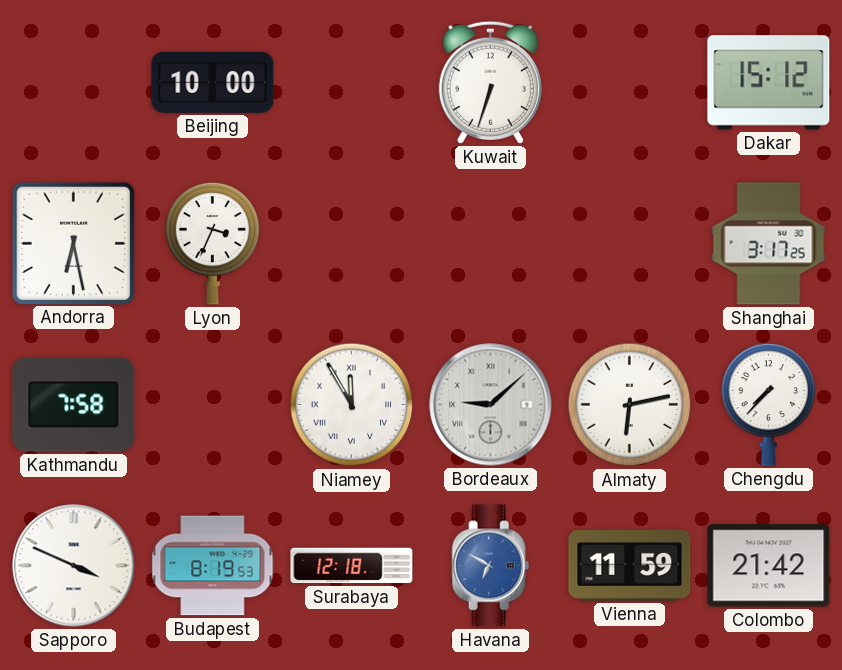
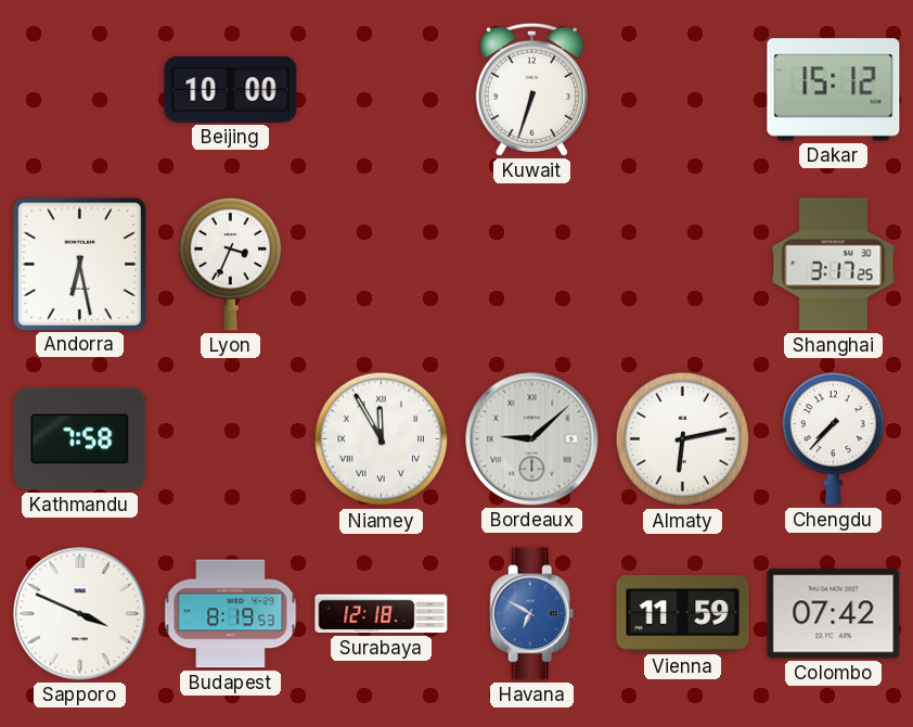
Colombo: 21:42 -> 07:42
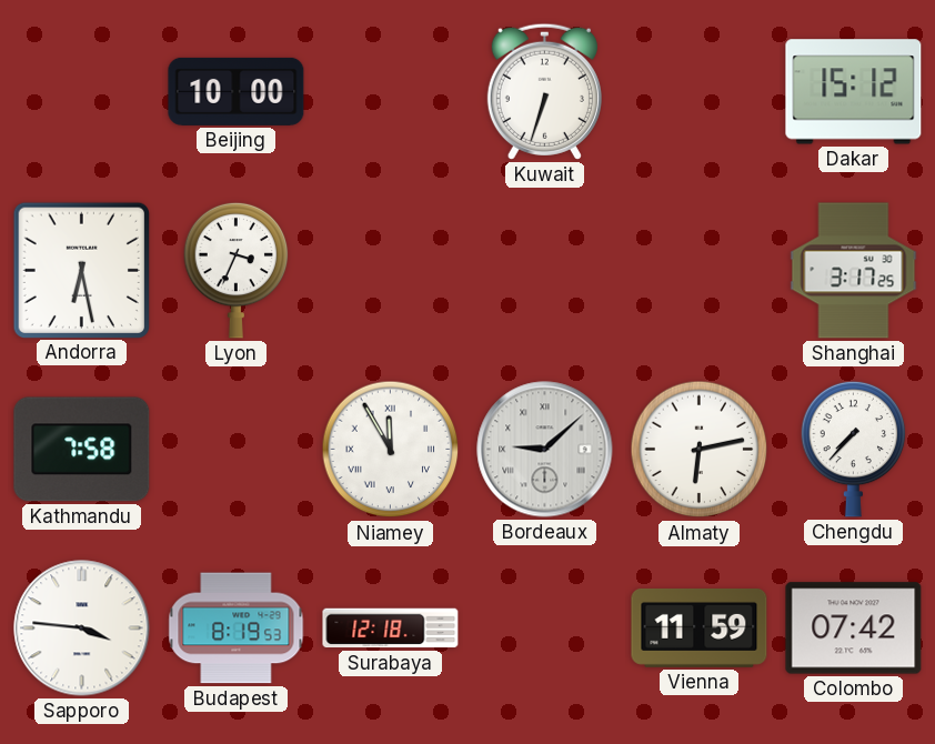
Sapporo: 3:49 -> 3:46
Havana: 6:50 -> none
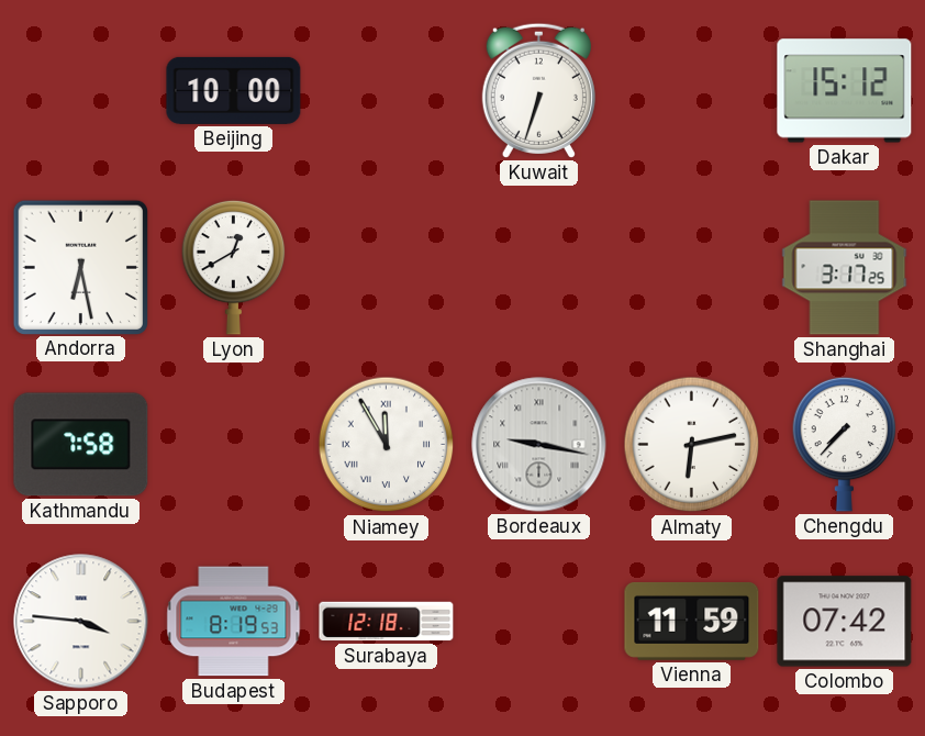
Lyon: 3:34 -> 12:40
Bordeaux: 9:08 -> 9:17
